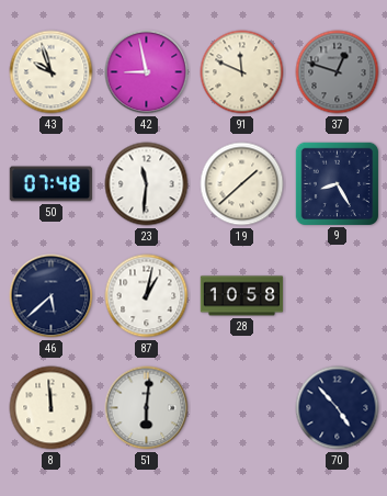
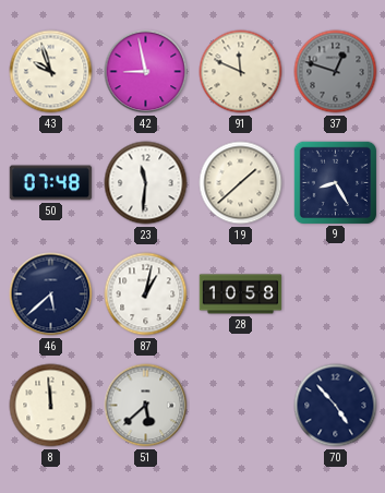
51: 6:01 -> 5:38
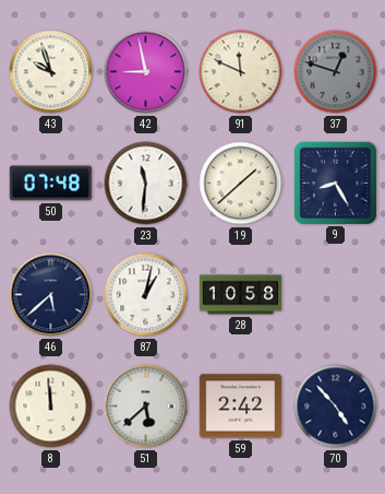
59: none -> 2:42
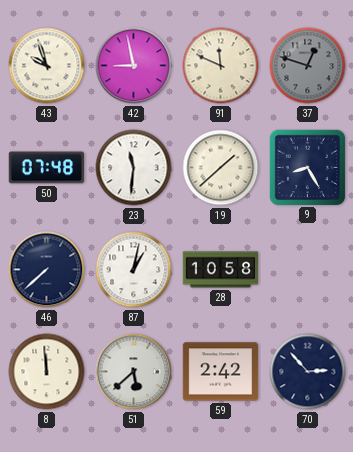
46: 5:38 -> 7:38
70: 4:53 -> 2:53
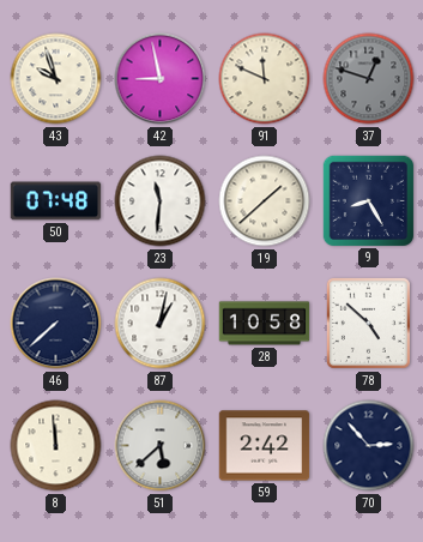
78: none -> 4:52
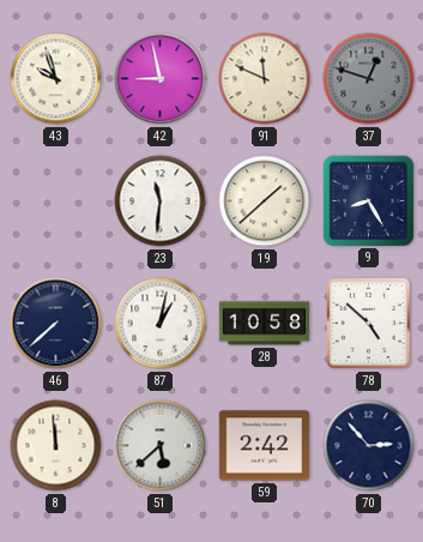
50: 07:48 -> none
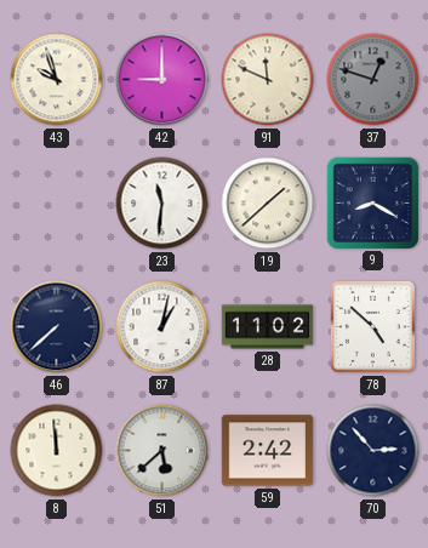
42: 8:58 -> 9:00
9: 8:25 -> 8:20
28: 10:58 -> 11:02
